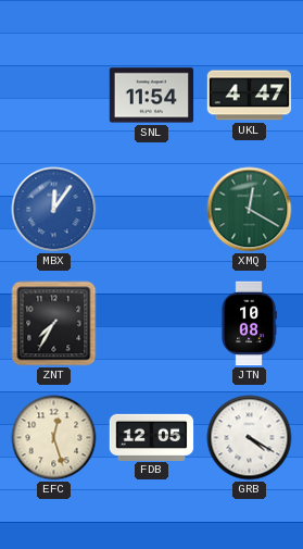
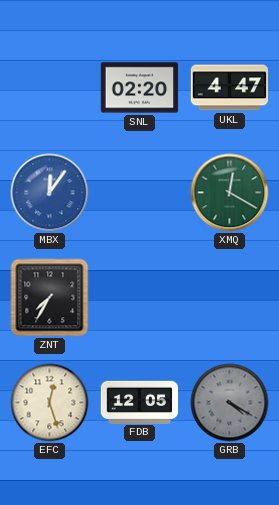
SNL: 11:54 -> 02:20
JTN: 10:08 -> none
GRB dial: white -> grey
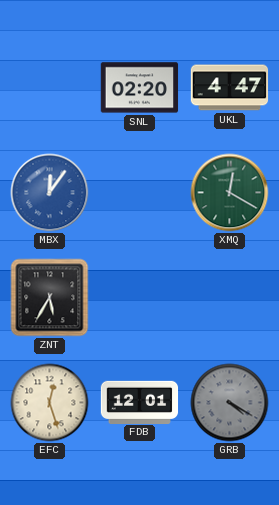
ZNT: 7:35 -> 5:35
FDB: 12:05 -> 12:01
